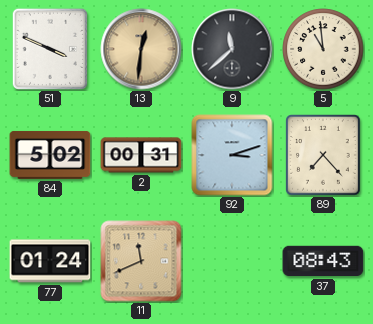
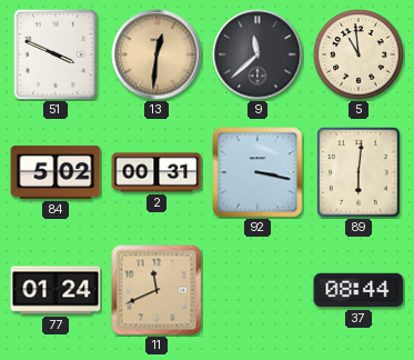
92: 3:12 -> 3:17
89: 7:23 -> 6:01
37: 08:43 -> 08:44
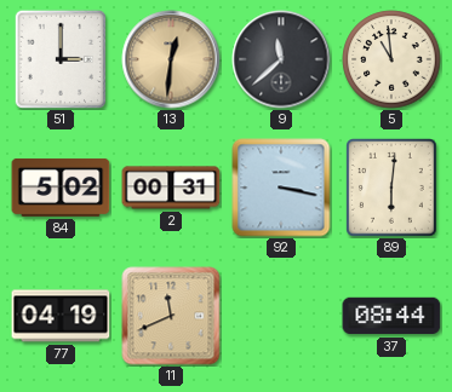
51: 3:49 -> 3:00
77: 01:24 -> 04:19
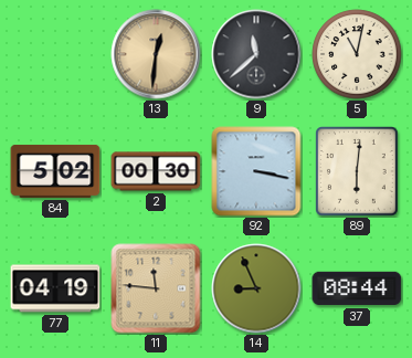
51: 3:00 -> none
5: 10:59 -> 11:02
2: 00:31 -> 00:30
11: 11:41 -> 11:46
14: none -> 8:56
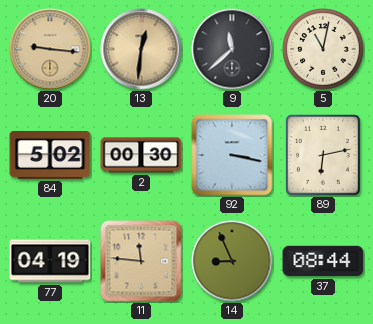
20: none -> 9:16
89: 6:01 -> 6:13
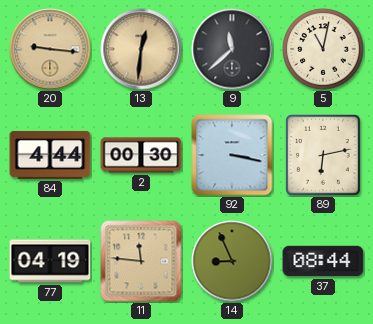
84: 5:02 -> 4:44
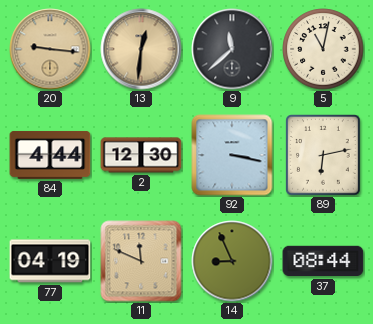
2: 00:30 -> 12:30
11: 11:46 -> 11:49
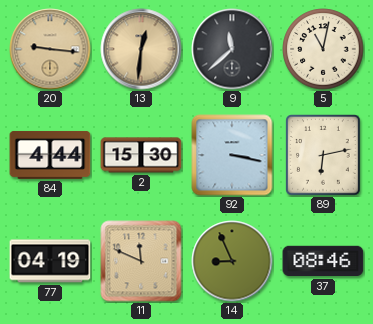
2: 12:30 -> 15:30
37: 08:44 -> 08:46
